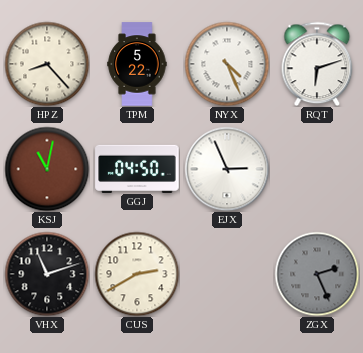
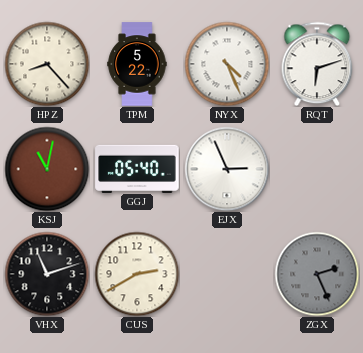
GGJ: 04:50 -> 05:40
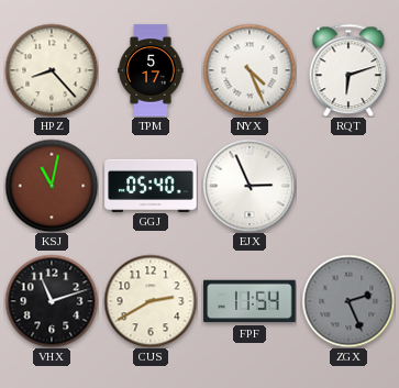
TPM: 5:22 -> 5:17
FPF: none -> 11:54
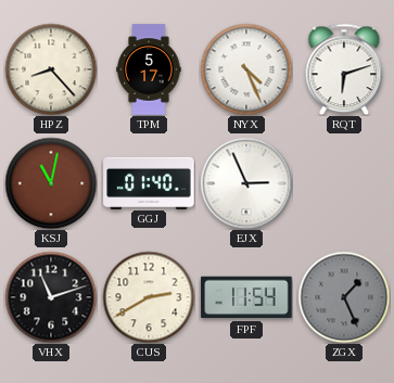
GGJ: 05:40 -> 01:40
ZGX: 2:26 -> 1:26
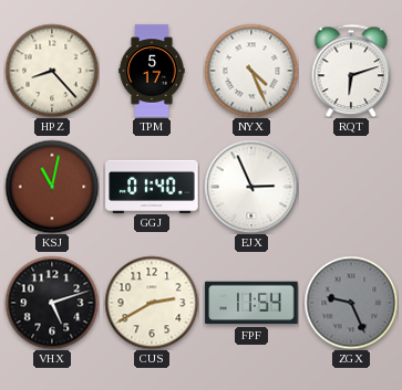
VHX: 11:12 -> 5:12
ZGX: 1:26 -> 9:26
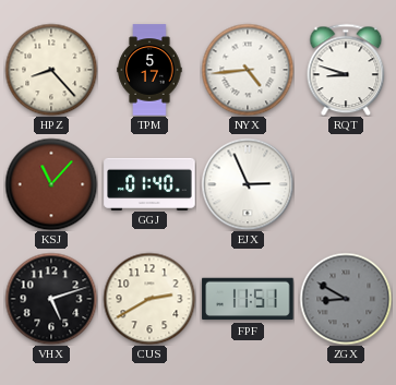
NYX: 4:26 -> 4:44
RQT: 6:12 -> 8:48
KSJ: 11:02 -> 11:07
FPF: 11:54 -> 11:51
ZGX: 9:26 -> 8:50
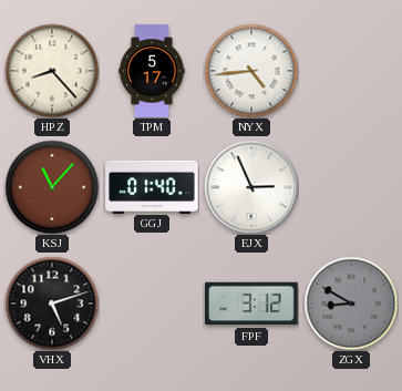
RQT: 8:48 -> none
CUS: 2:40 -> none
FPF: 11:51 -> 3:12
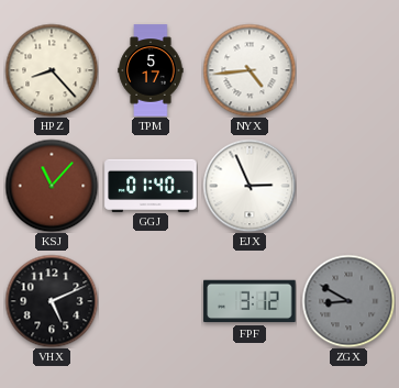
VHX: 5:12 -> 5:11
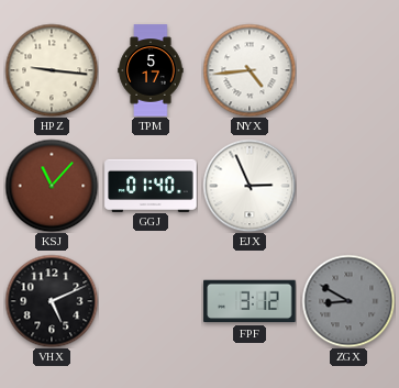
HPZ: 8:23 -> 9:16
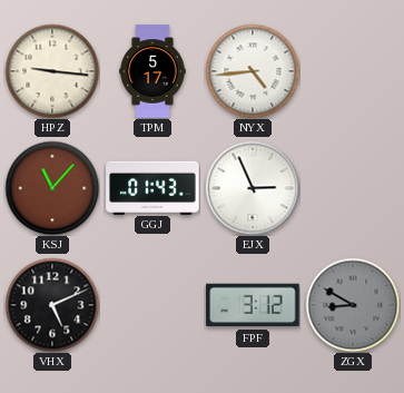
GGJ: 01:40 -> 01:43
